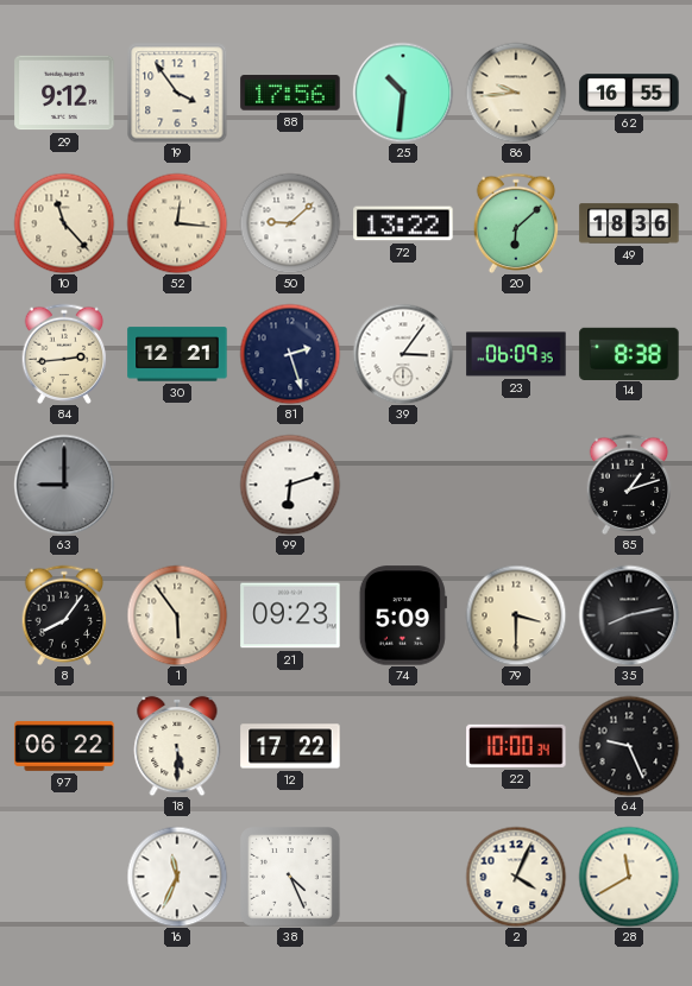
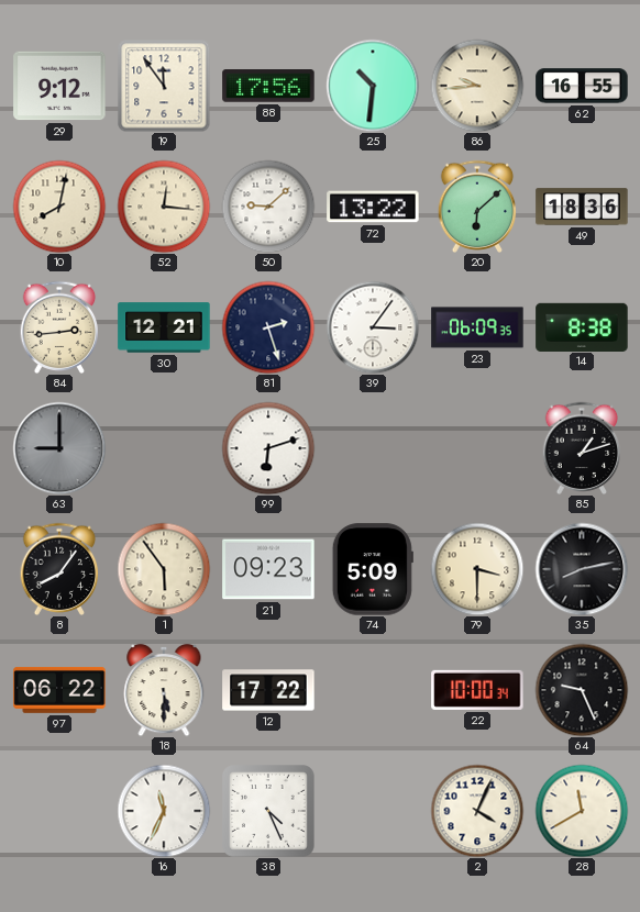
19: 3:54 -> 11:54
10: 11:23 -> 8:02
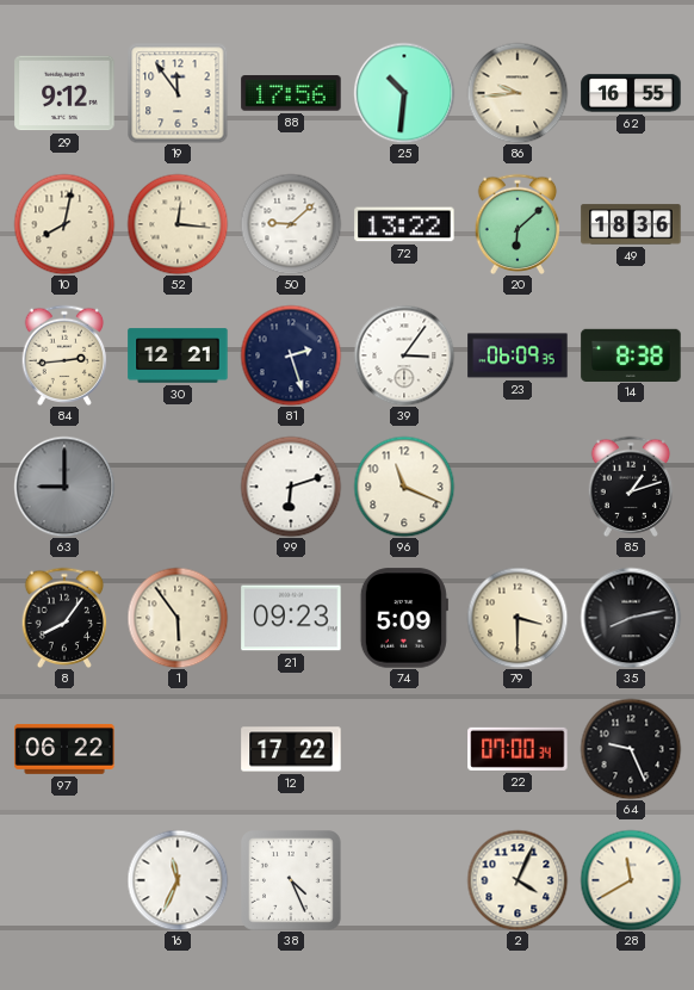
96: none -> 11:19
18: 5:30 -> none
22: 10:00 -> 07:00
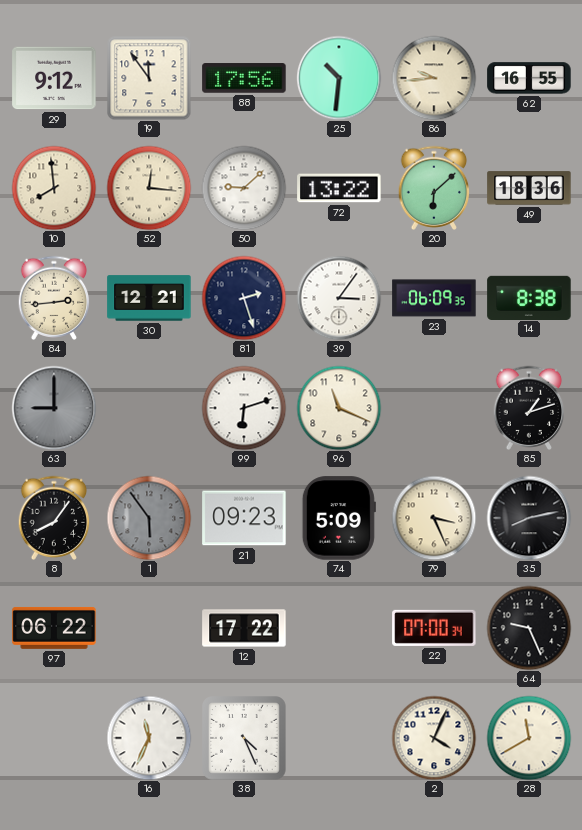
10: 8:02 -> 7:59
1 dial: cream -> grey
79: 3:30 -> 3:26
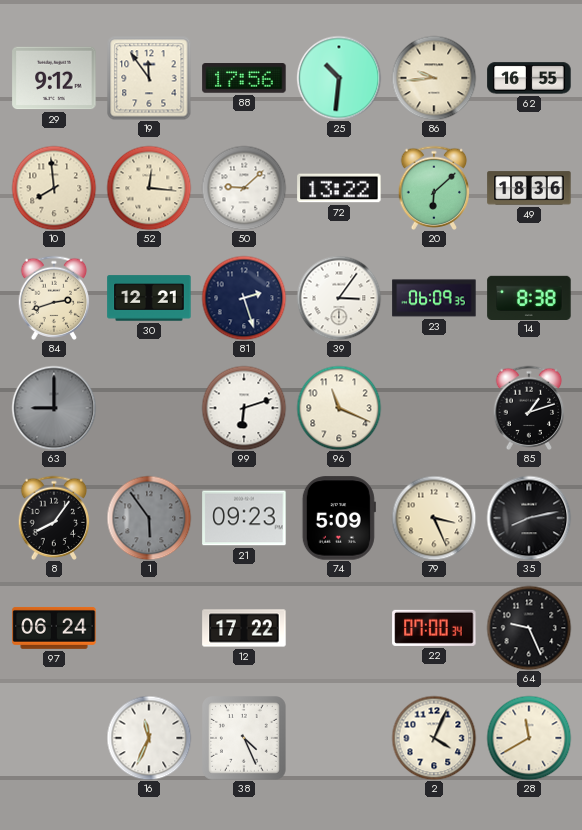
84: 2:44 -> 2:42
97: 06:22 -> 06:24
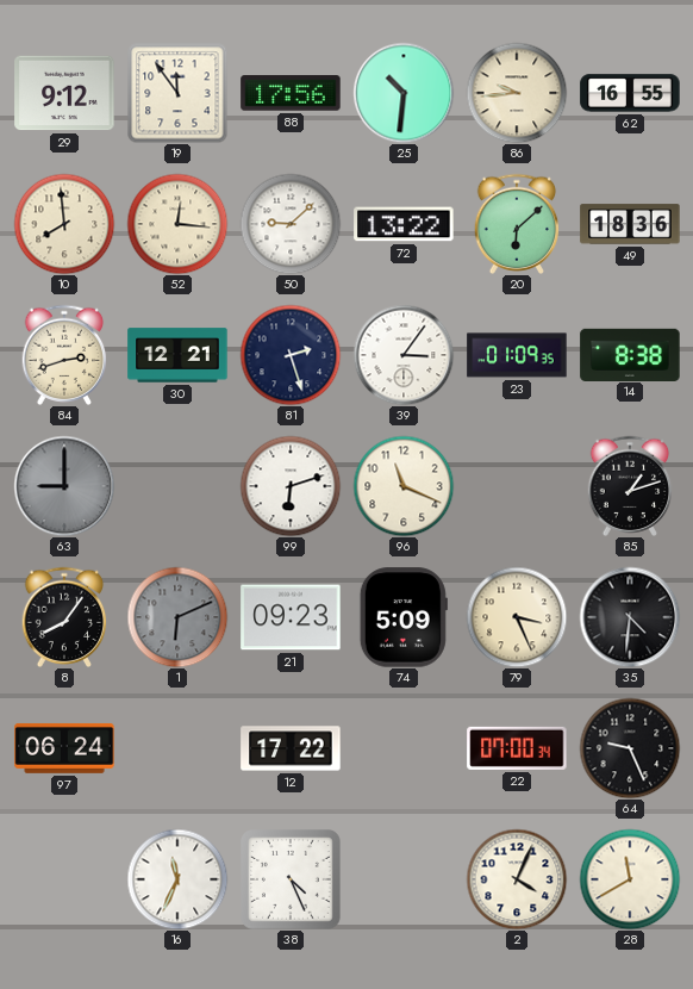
23: 06:09 -> 01:09
1: 5:54 -> 6:11
35: 8:13 -> 4:31
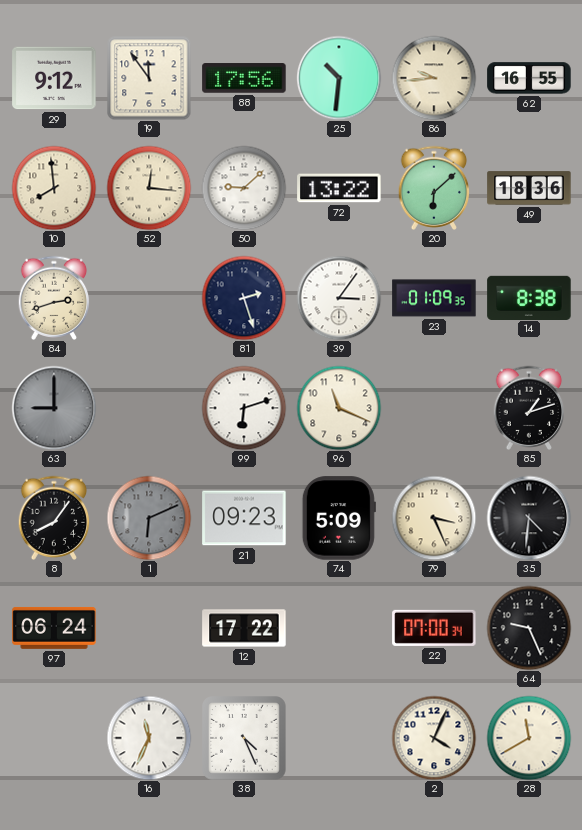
30: 12:21 -> none
